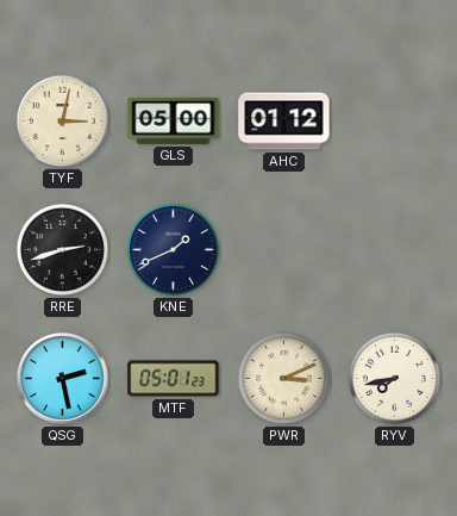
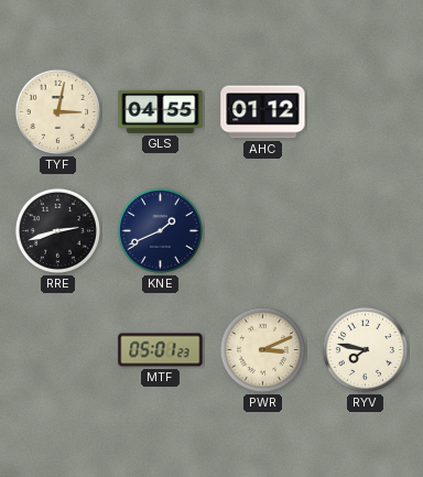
GLS: 05:00 -> 04:55
QSG: 2:28 -> none
RYV: 7:43 -> 7:47
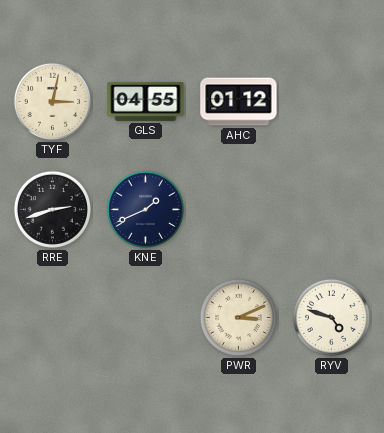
MTF: 05:01 -> none
RYV: 7:47 -> 4:48
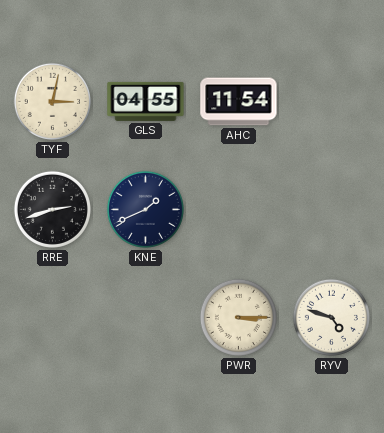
AHC: 01:12 -> 11:54
PWR: 3:11 -> 3:15
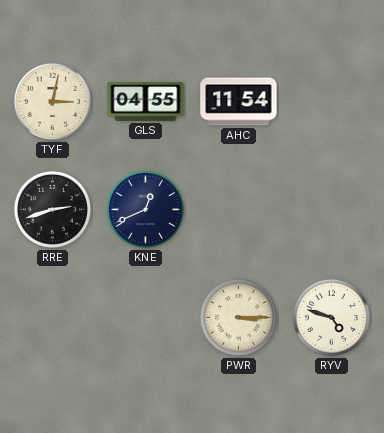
KNE: 1:41 -> 12:41
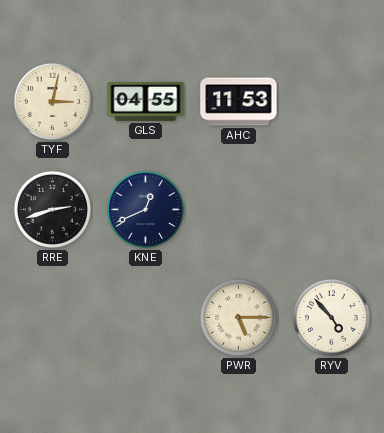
AHC: 11:54 -> 11:53
PWR: 3:15 -> 5:15
RYV: 4:48 -> 4:53
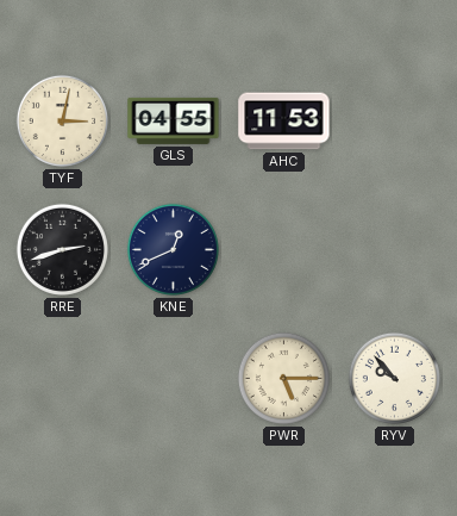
RYV: 4:53 -> 9:53
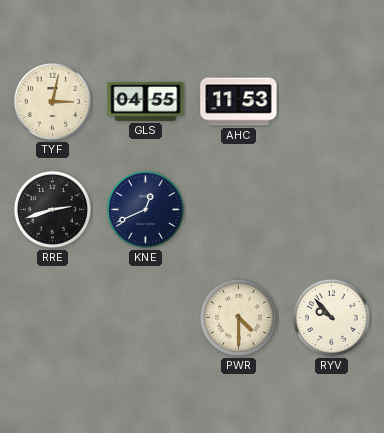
PWR: 5:15 -> 4:30
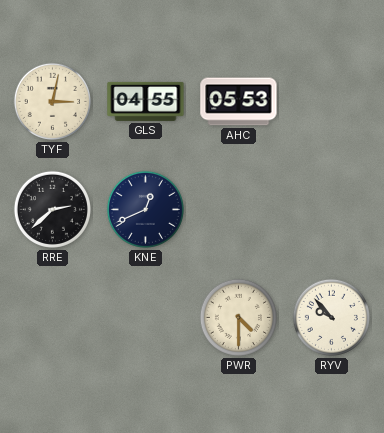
AHC: 11:53 -> 05:53
RRE: 2:42 -> 2:38
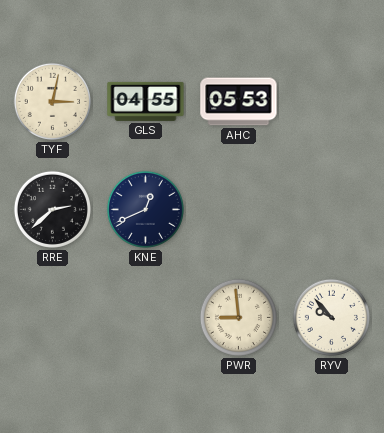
PWR: 4:30 -> 8:59
